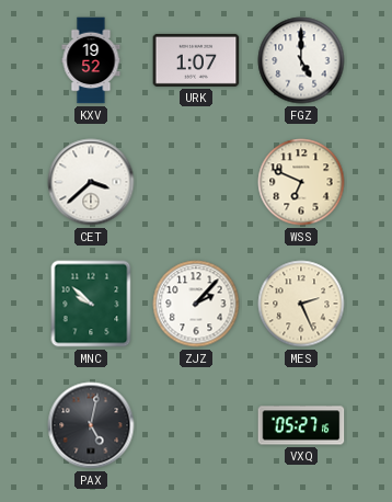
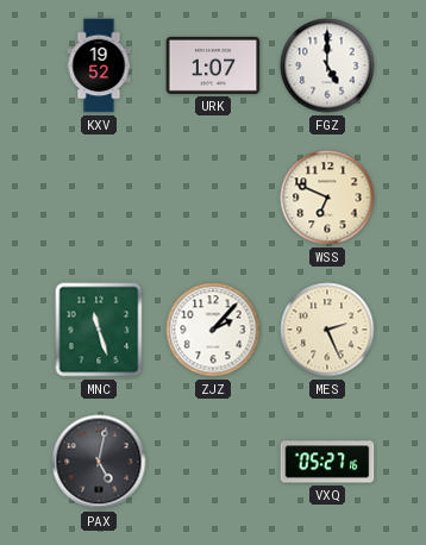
CET: 3:38 -> none
MNC: 9:52 -> 11:27
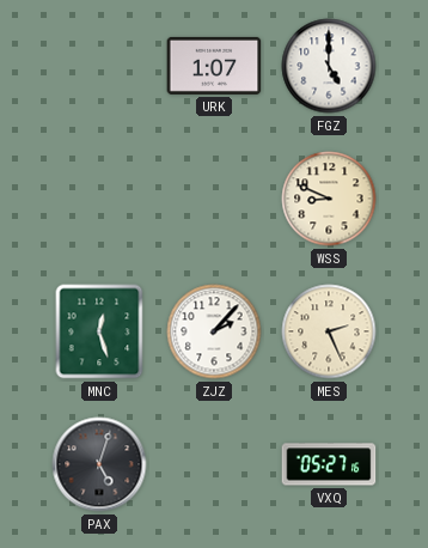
KXV: 19:52 -> none
WSS: 6:49 -> 8:49
MNC: 11:27 -> 12:27
PAX: 5:02 -> 5:03
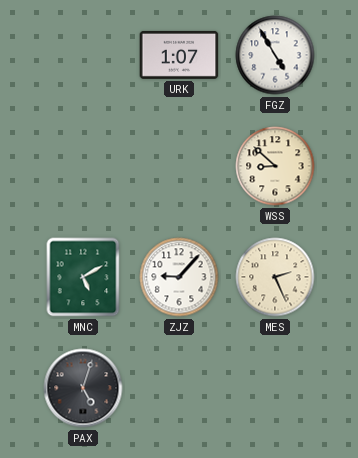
FGZ: 5:00 -> 4:55
WSS: 8:49 -> 8:52
MNC: 12:27 -> 5:10
ZJZ: 2:07 -> 9:07
VXQ: 05:27 -> none
